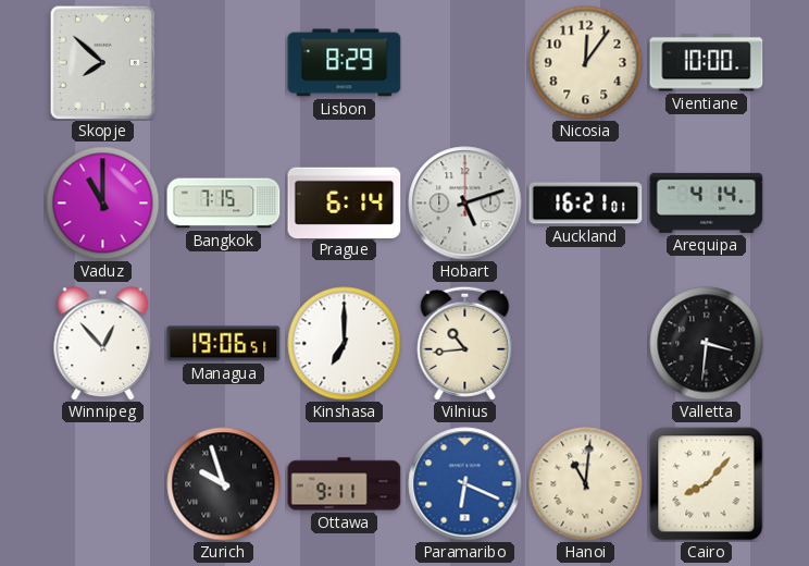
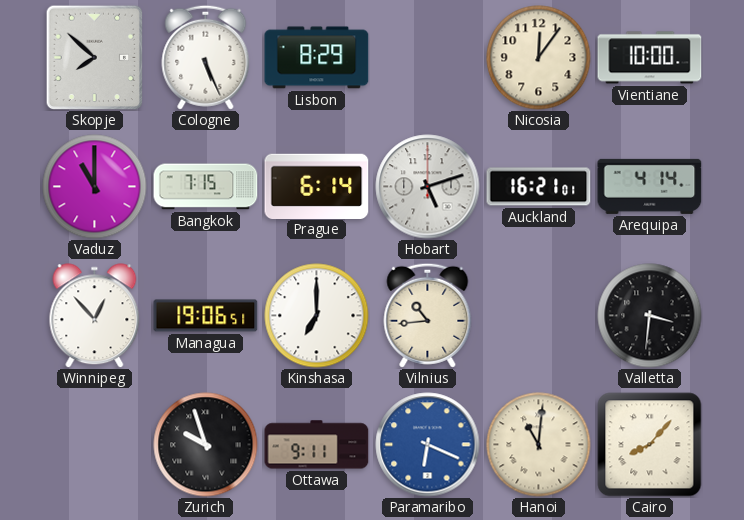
Cologne: none -> 5:26
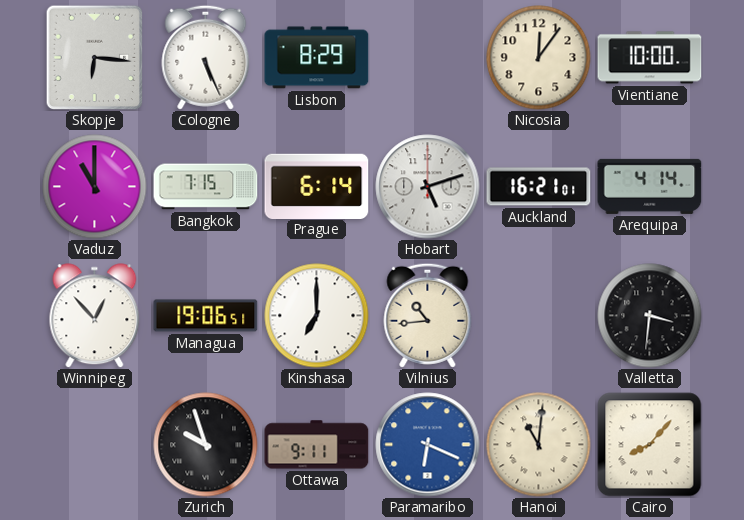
Skopje: 7:52 -> 6:16
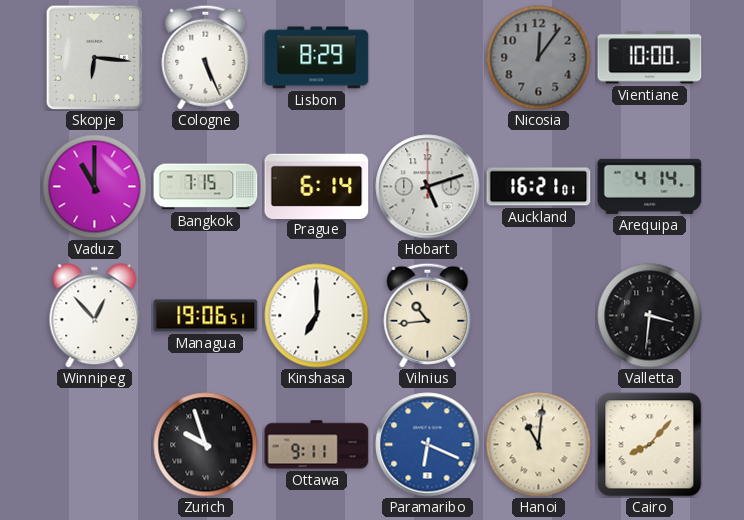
Nicosia dial: cream -> grey
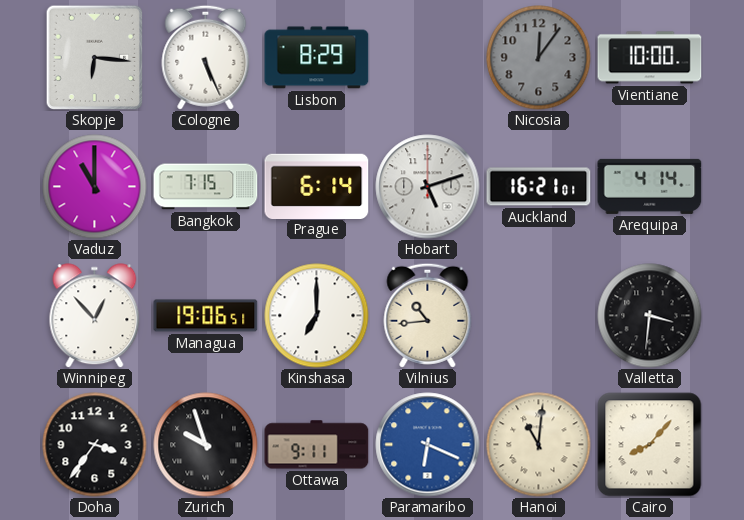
Doha: none -> 3:36
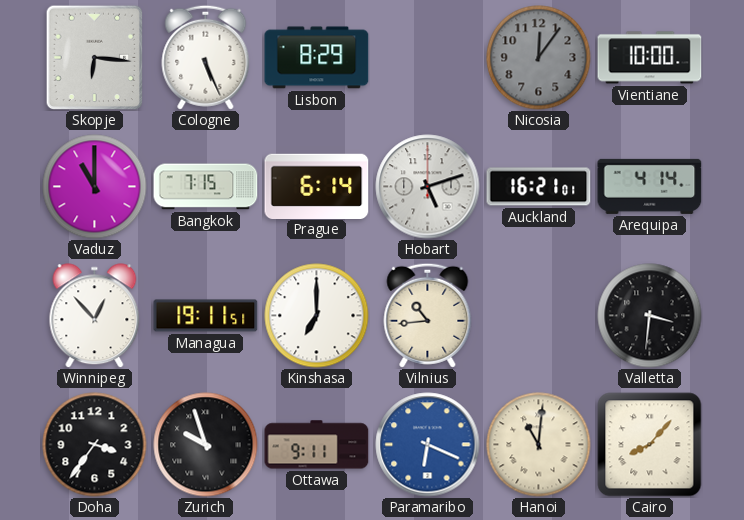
Managua: 19:06 -> 19:11
